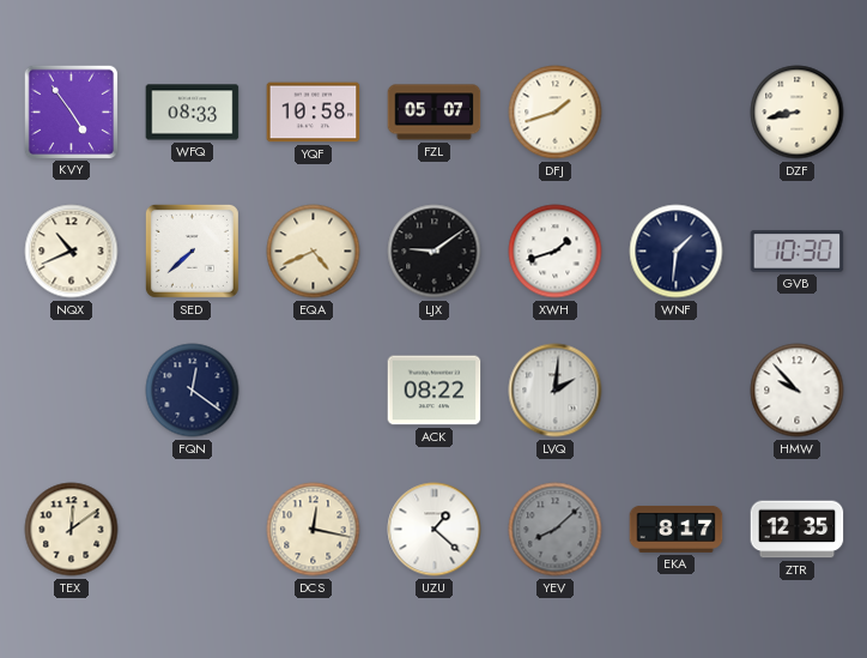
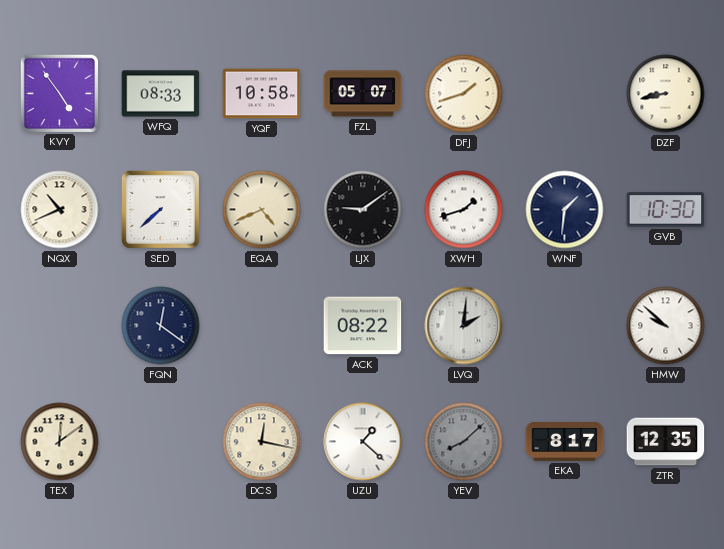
HMW: 9:53 -> 9:52
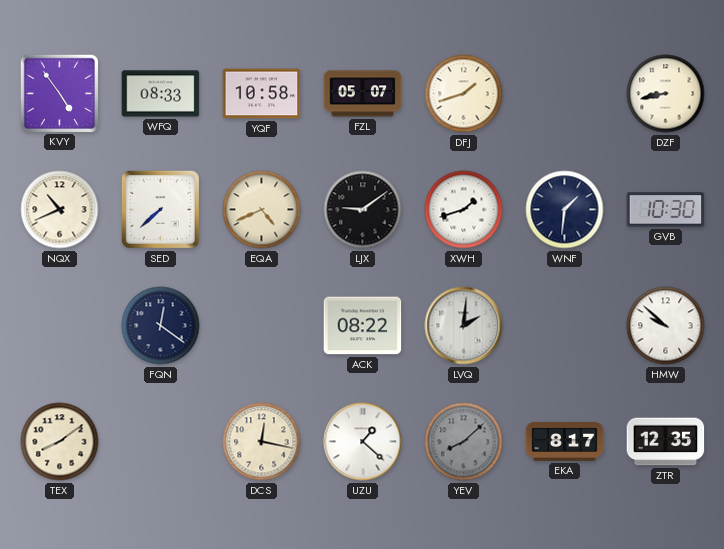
TEX: 12:09 -> 8:09
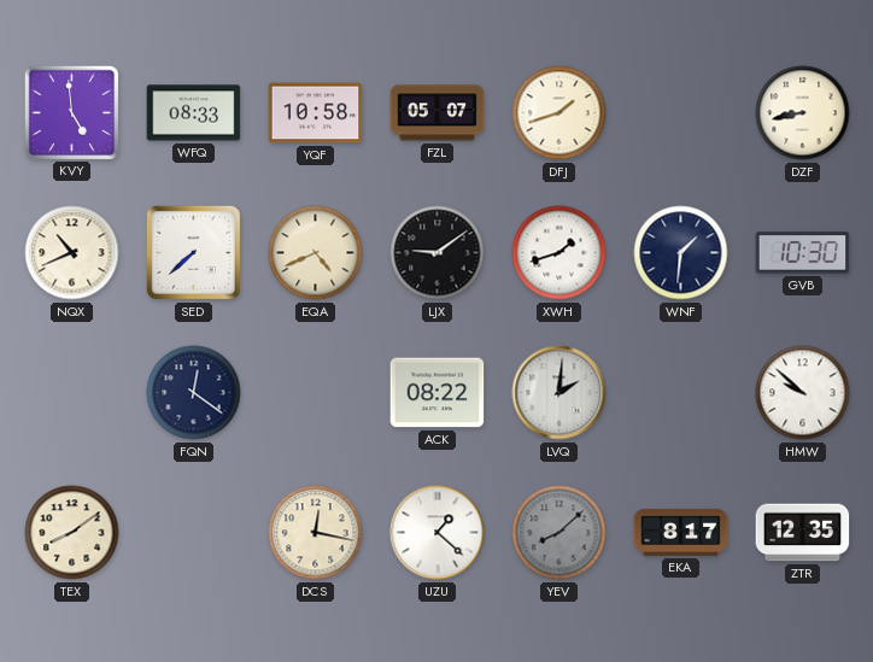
KVY: 4:54 -> 4:59
